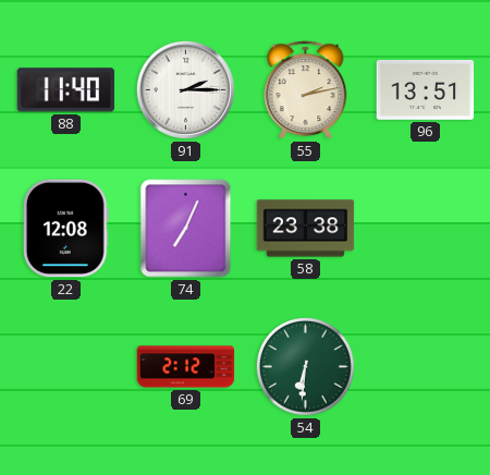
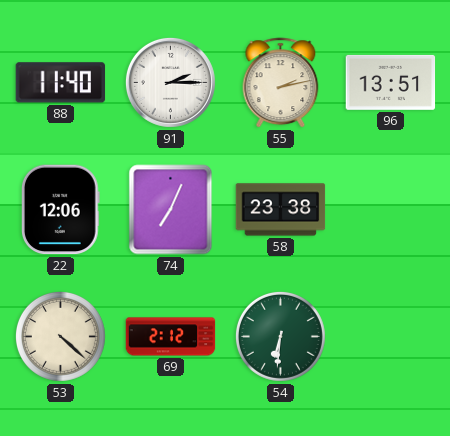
22: 12:08 -> 12:06
53: none -> 4:22
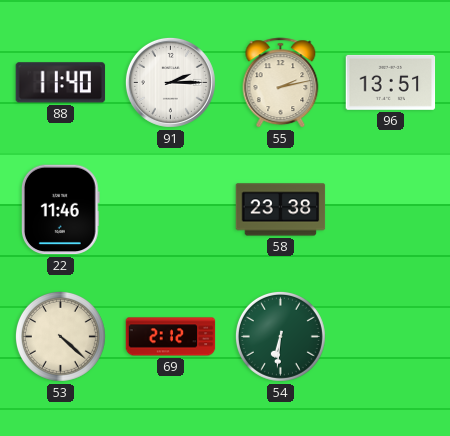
22: 12:06 -> 11:46
74: 7:04 -> none
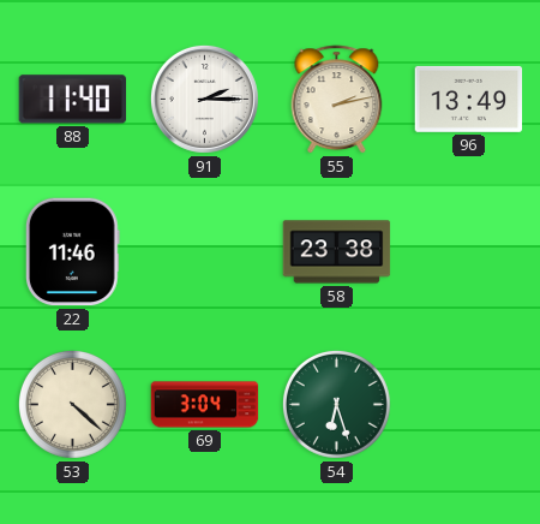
96: 13:51 -> 13:49
69: 2:12 -> 3:04
54: 6:31 -> 6:27
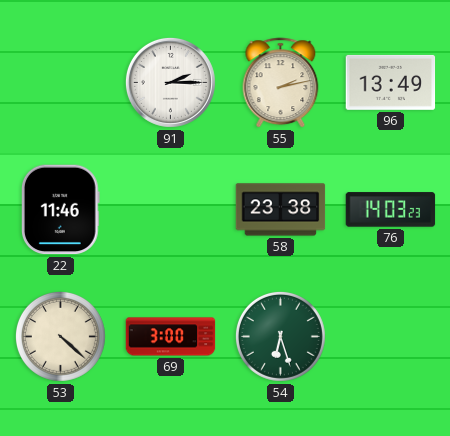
88: 11:40 -> none
76: none -> 14:03
69: 3:04 -> 3:00
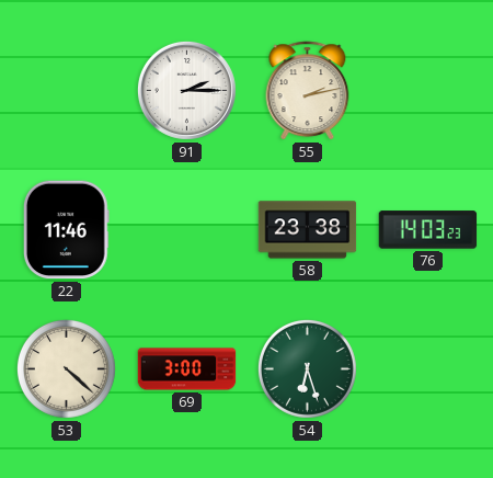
96: 13:49 -> none
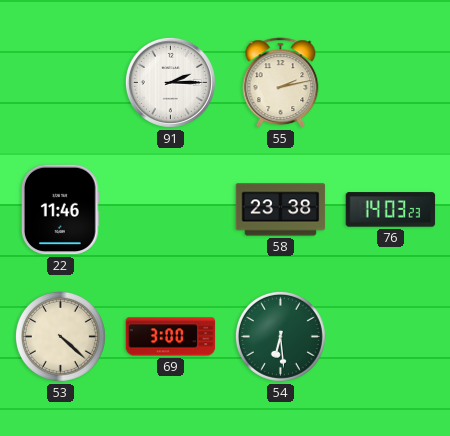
54: 6:27 -> 6:29
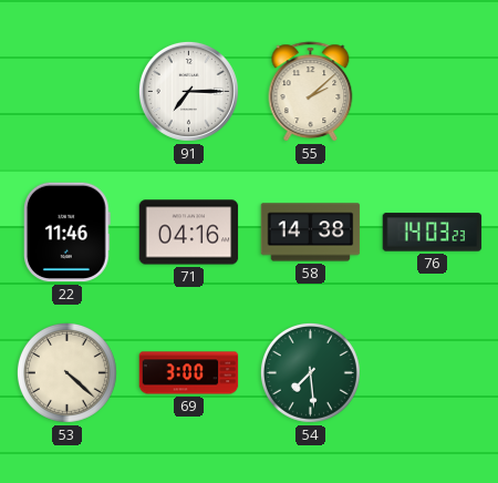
91: 2:15 -> 7:15
55: 2:13 -> 2:08
71: none -> 04:16
58: 23:38 -> 14:38
54: 6:29 -> 7:29
